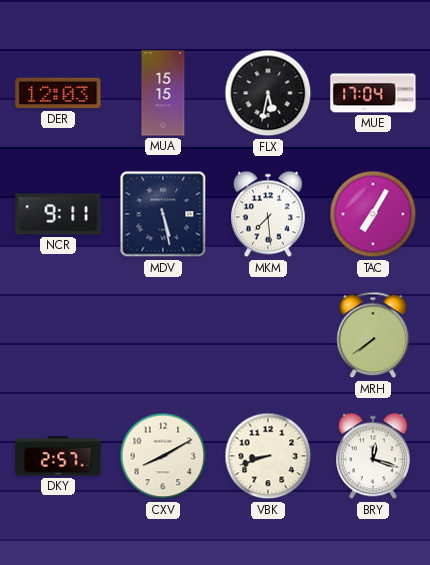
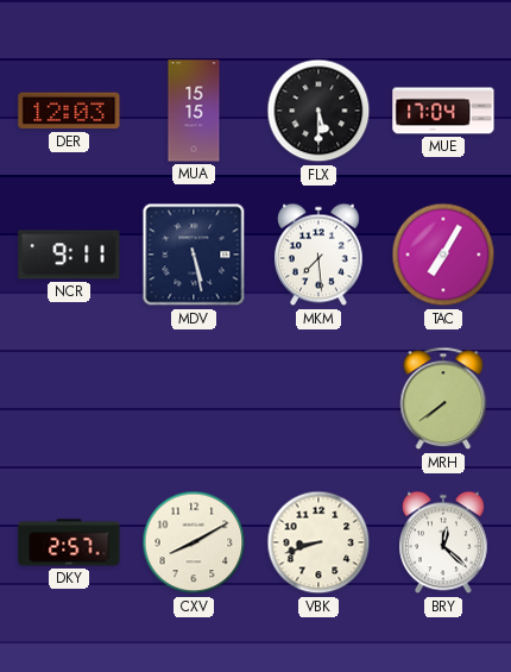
FLX: 5:32 -> 5:30
BRY: 12:18 -> 12:22
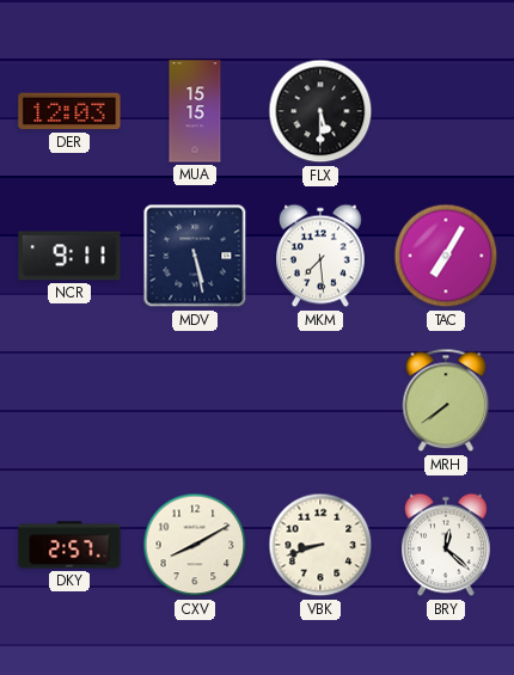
MUE: 17:04 -> none
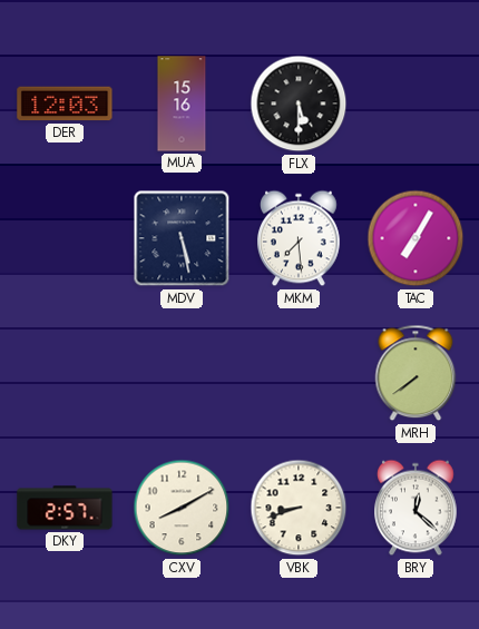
MUA: 15:15 -> 15:16
NCR: 9:11 -> none
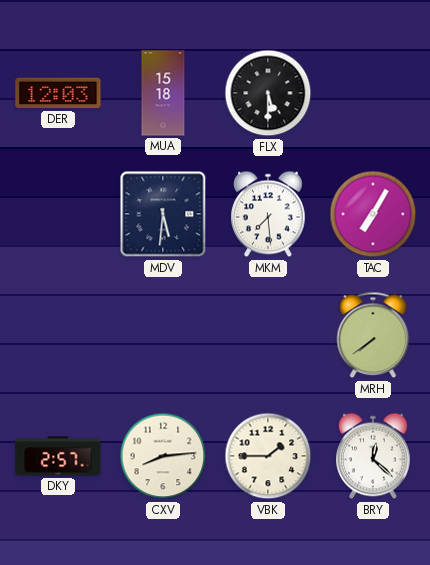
MUA: 15:16 -> 15:18
MDV: 5:28 -> 5:31
CXV: 8:10 -> 8:14
VBK: 8:42 -> 1:45
